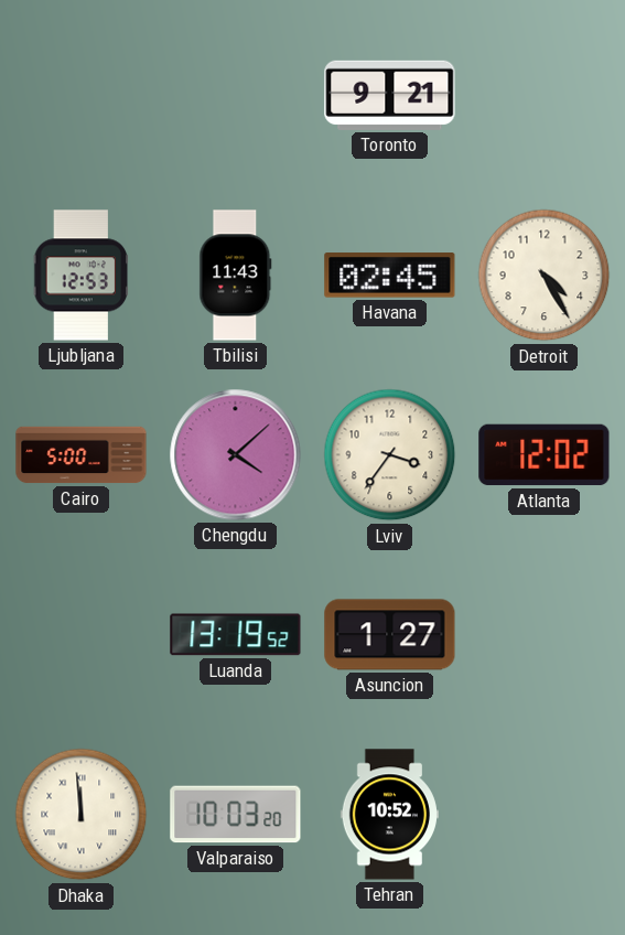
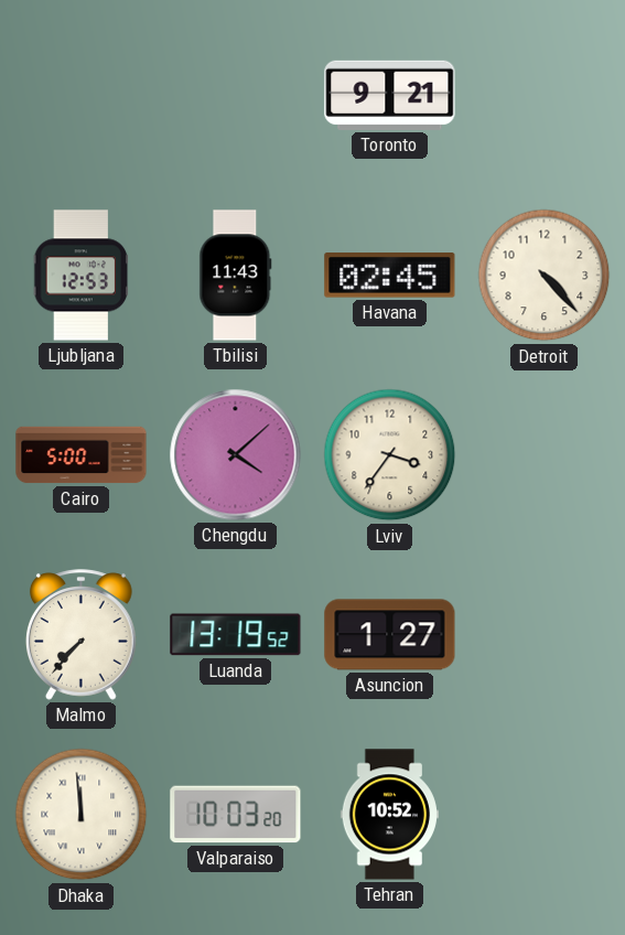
Detroit: 4:25 -> 4:23
Atlanta: 12:02 -> none
Malmo: none -> 7:37
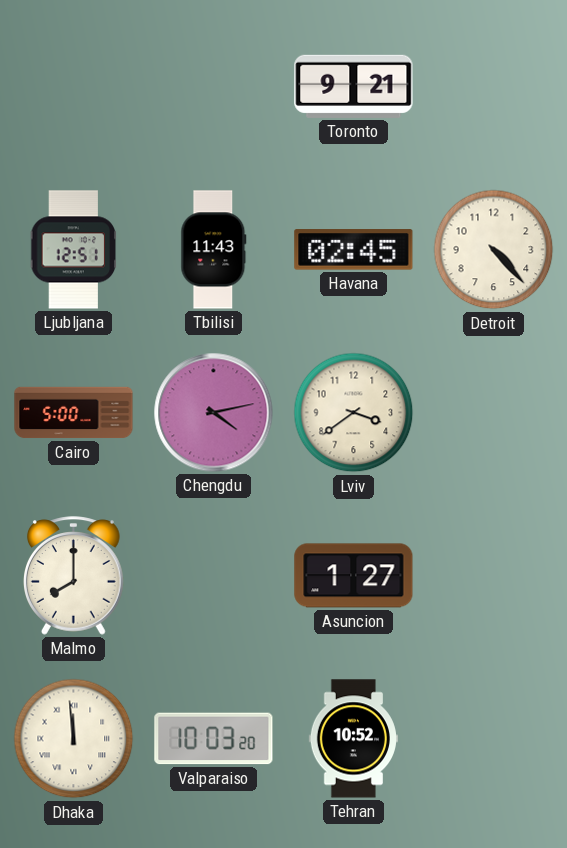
Ljubljana: 12:53 -> 12:51
Chengdu: 4:08 -> 4:13
Lviv: 3:36 -> 3:39
Malmo: 7:37 -> 8:00
Luanda: 13:19 -> none
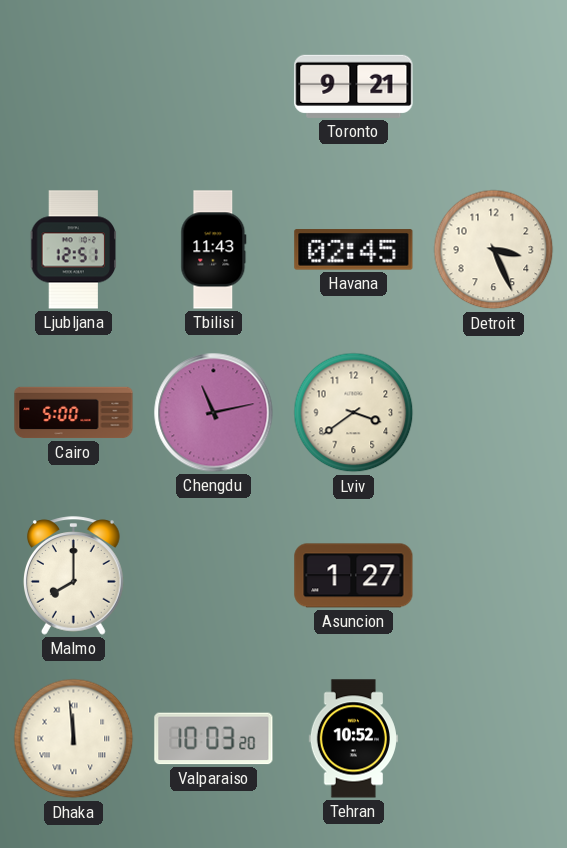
Detroit: 4:23 -> 3:26
Chengdu: 4:13 -> 11:13
